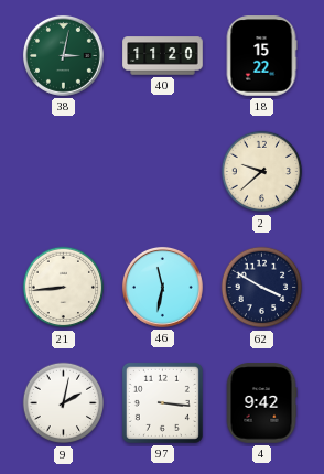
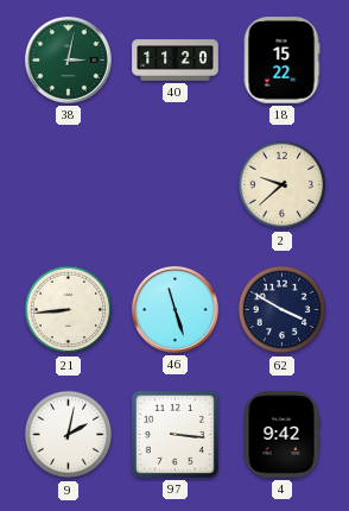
46: 11:32 -> 11:27
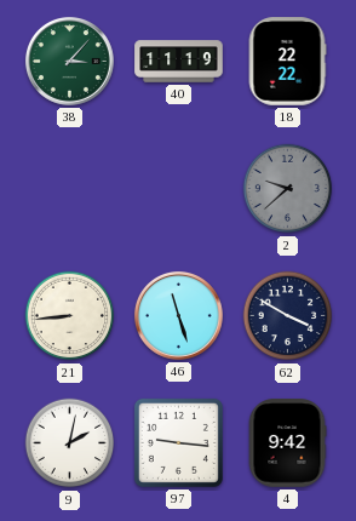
38: 3:02 -> 3:07
40: 11:20 -> 11:19
18: 15:22 -> 22:22
2 dial: cream -> grey
97: 3:16 -> 9:16
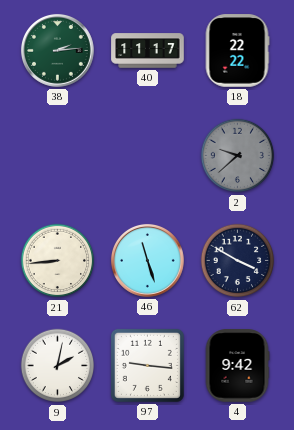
38: 3:07 -> 2:14
40: 11:19 -> 11:17
